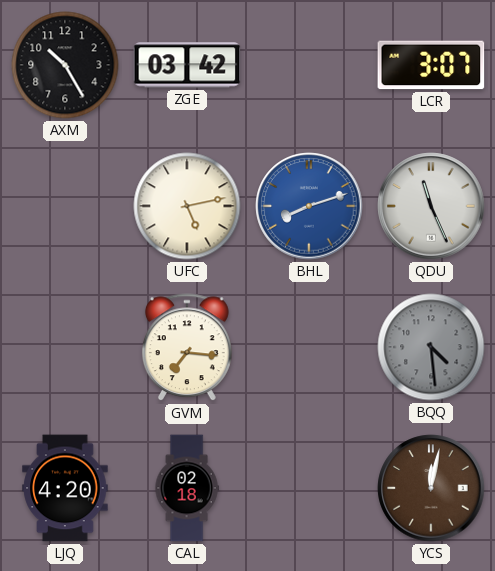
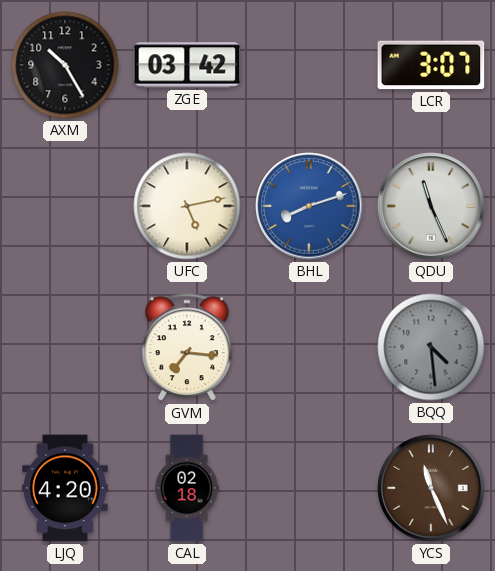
YCS: 12:02 -> 11:26
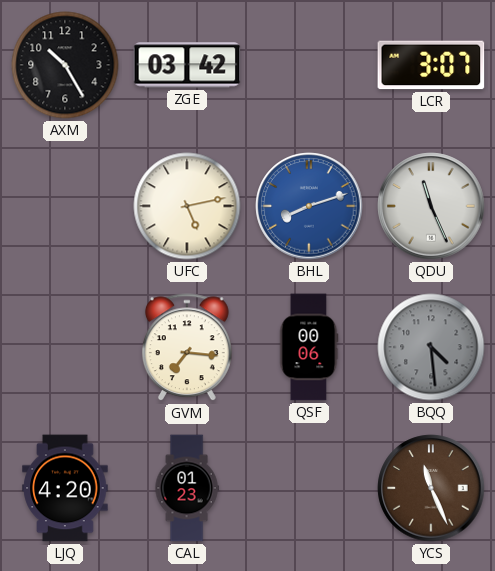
QSF: none -> 00:06
CAL: 02:18 -> 01:23
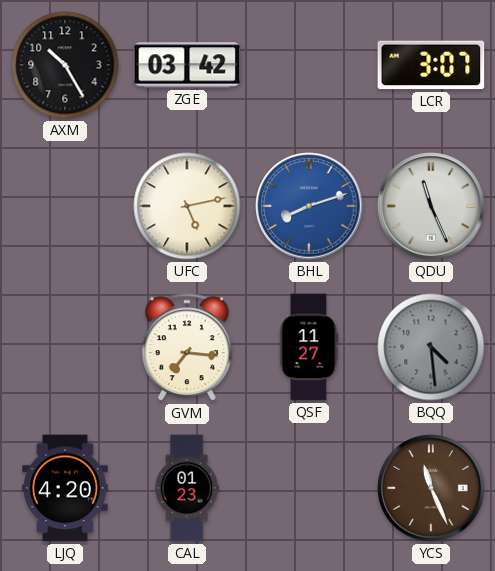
QSF: 00:06 -> 11:27
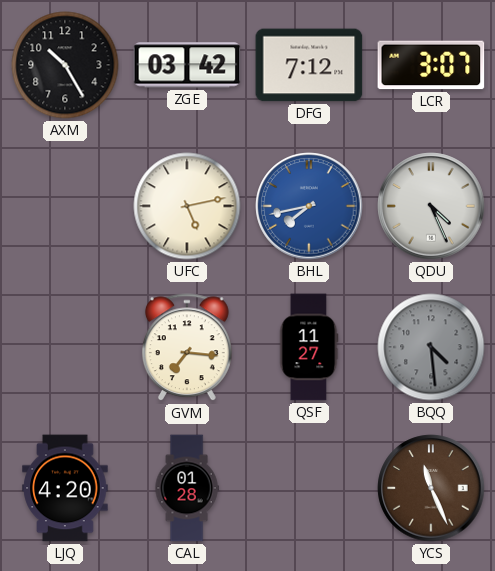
DFG: none -> 7:12
BHL: 8:12 -> 7:43
QDU: 11:26 -> 4:26
CAL: 01:23 -> 01:28
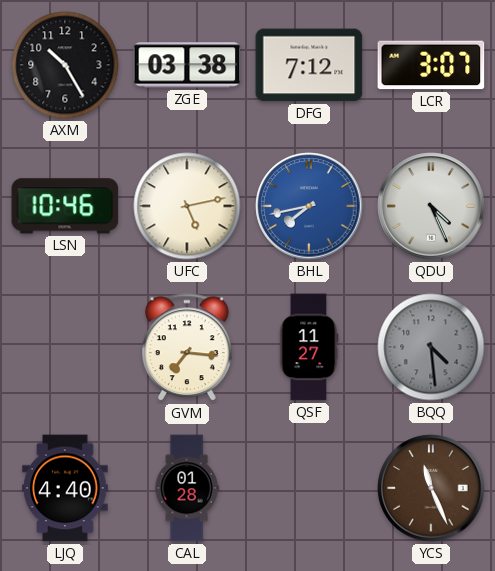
ZGE: 03:42 -> 03:38
LSN: none -> 10:46
LJQ: 4:20 -> 4:40
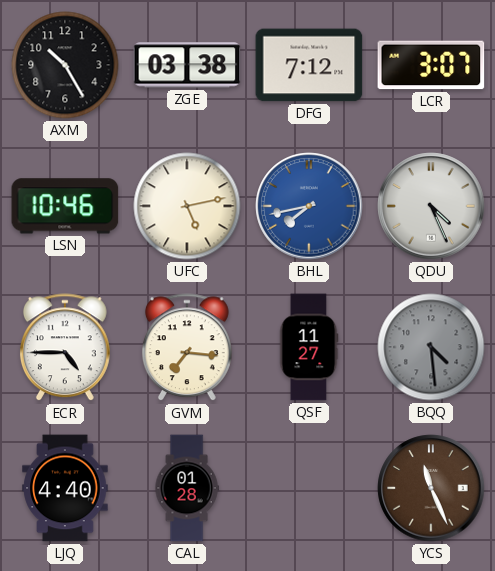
ECR: none -> 4:45
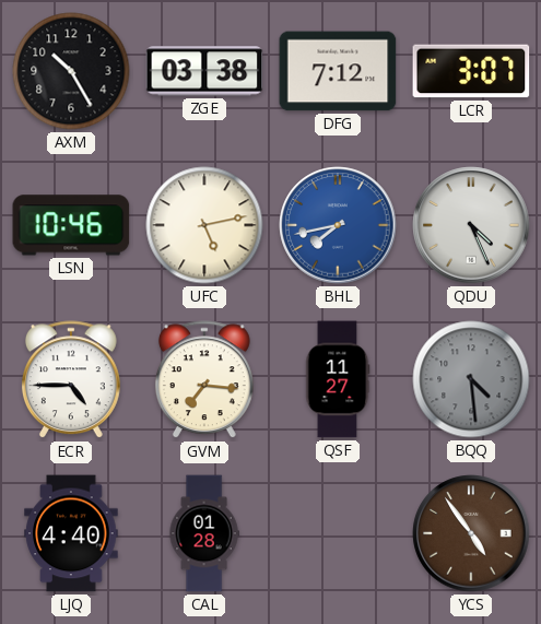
YCS: 11:26 -> 4:54
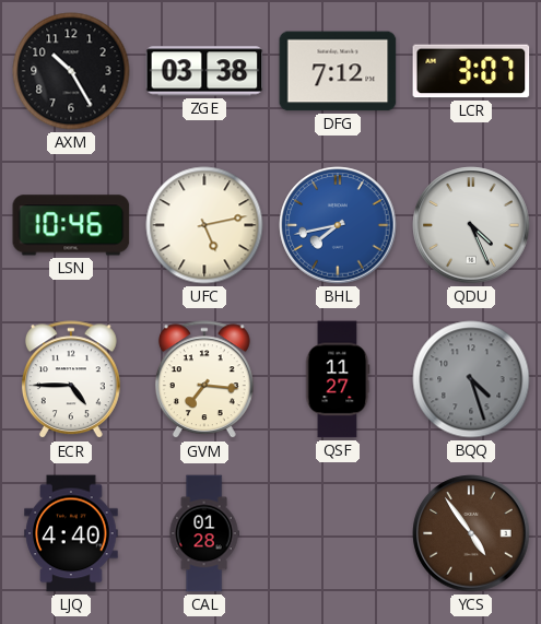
BQQ: 4:29 -> 4:27
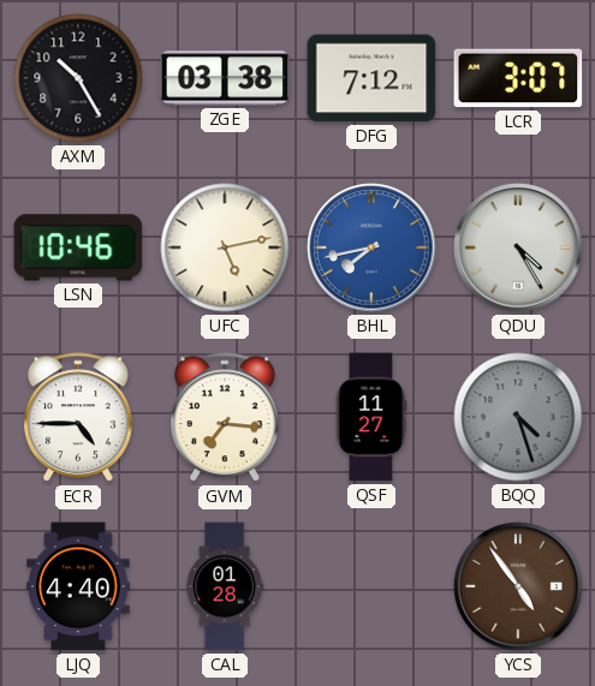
QDU: 4:26 -> 4:25
